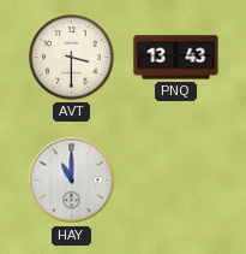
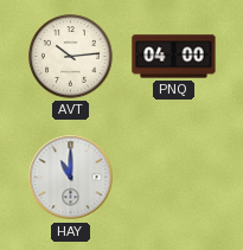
AVT: 3:30 -> 10:14
PNQ: 13:43 -> 04:00
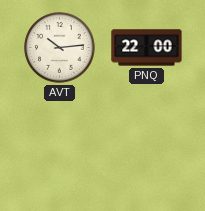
PNQ: 04:00 -> 22:00
HAY: 11:00 -> none
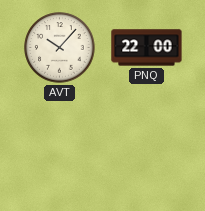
AVT: 10:14 -> 10:07
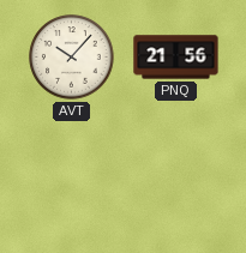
PNQ: 22:00 -> 21:56
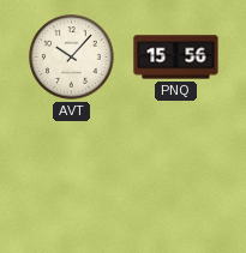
PNQ: 21:56 -> 15:56
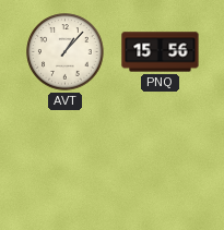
AVT: 10:07 -> 1:07
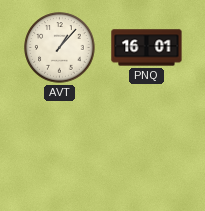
PNQ: 15:56 -> 16:01
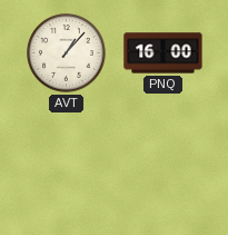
PNQ: 16:01 -> 16:00
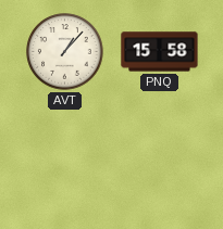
PNQ: 16:00 -> 15:58
